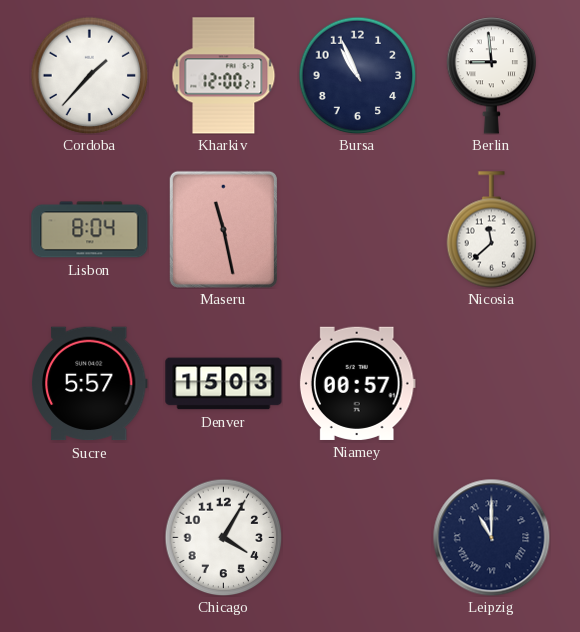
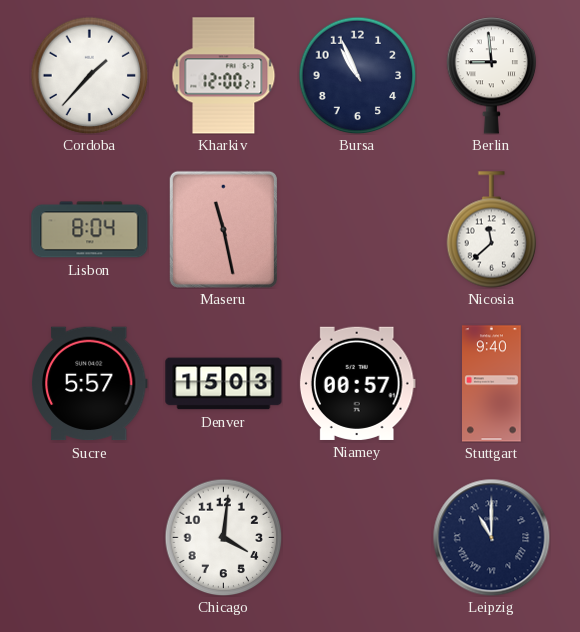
Stuttgart: none -> 9:40
Chicago: 4:05 -> 4:01
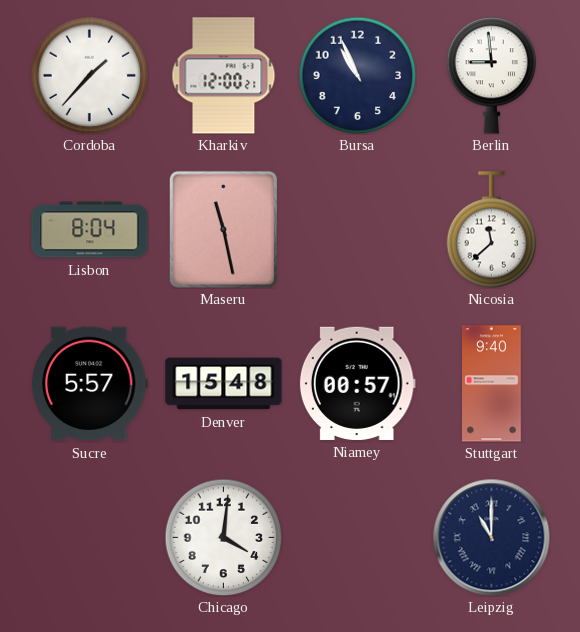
Denver: 15:03 -> 15:48
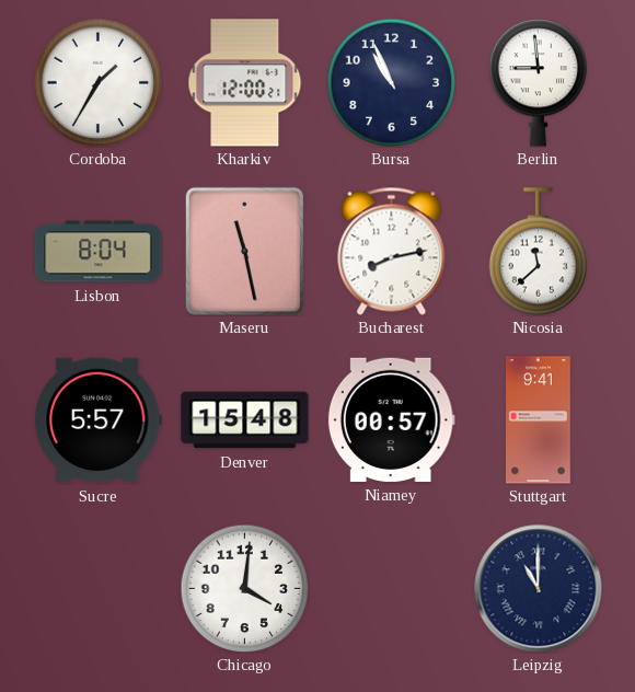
Cordoba: 1:37 -> 1:35
Bucharest: none -> 8:13
Stuttgart: 9:40 -> 9:41
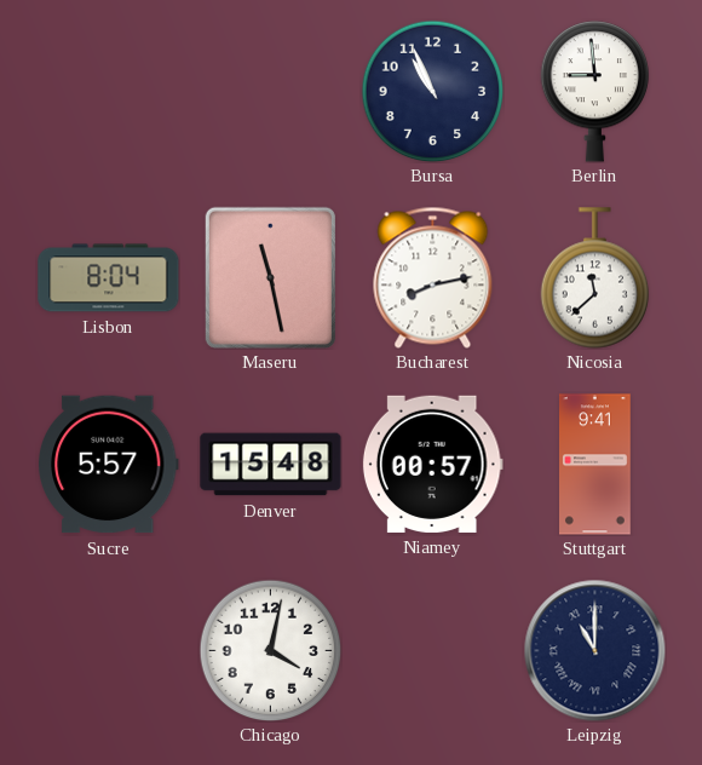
Cordoba: 1:35 -> none
Kharkiv: 12:00 -> none
Chicago: 4:01 -> 4:02
